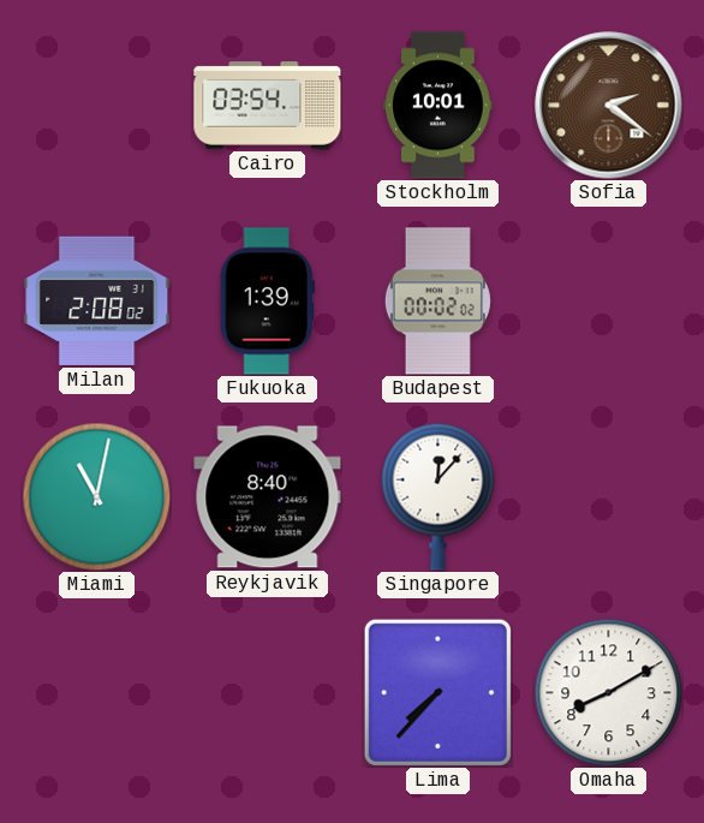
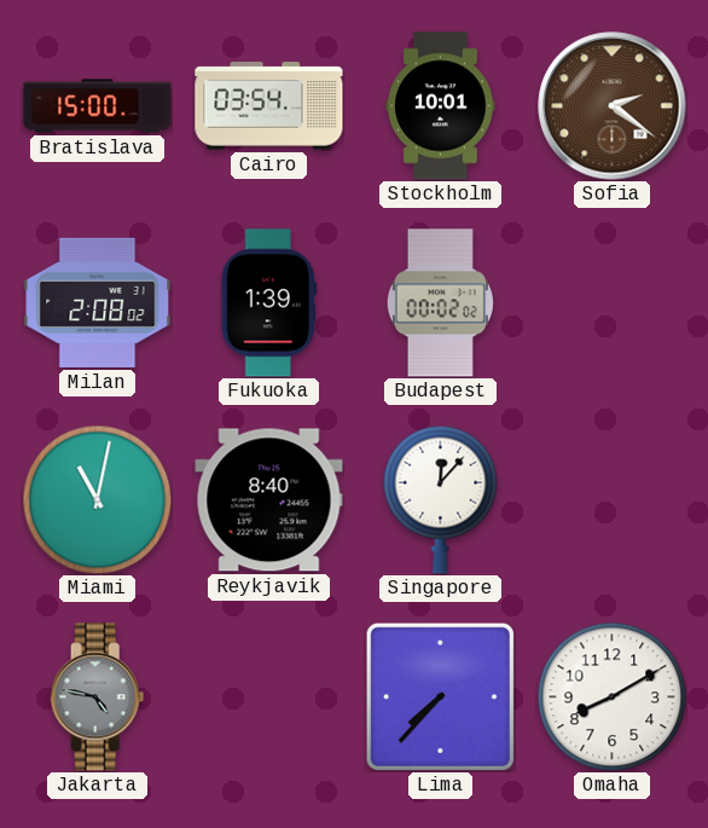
Bratislava: none -> 15:00
Jakarta: none -> 4:47
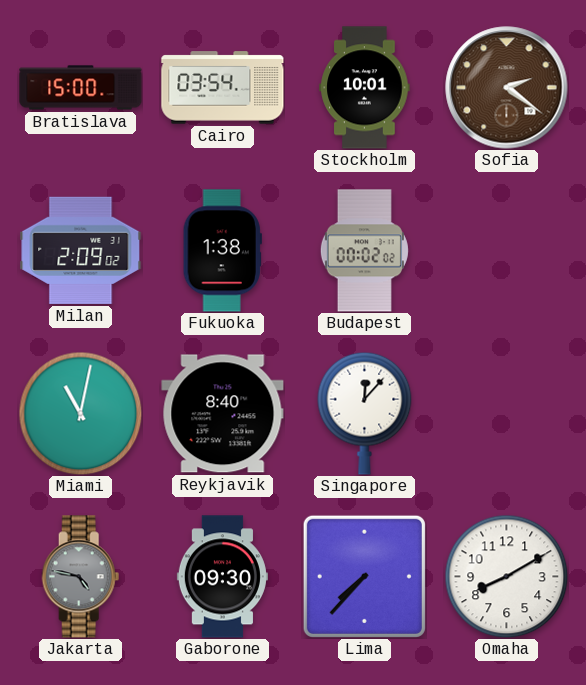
Milan: 2:08 -> 2:09
Fukuoka: 1:39 -> 1:38
Gaborone: none -> 09:30
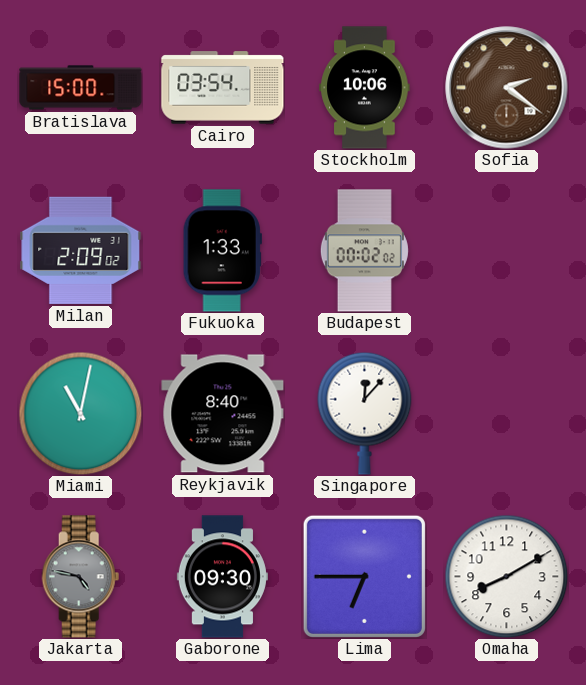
Stockholm: 10:01 -> 10:06
Fukuoka: 1:38 -> 1:33
Lima: 7:37 -> 6:45
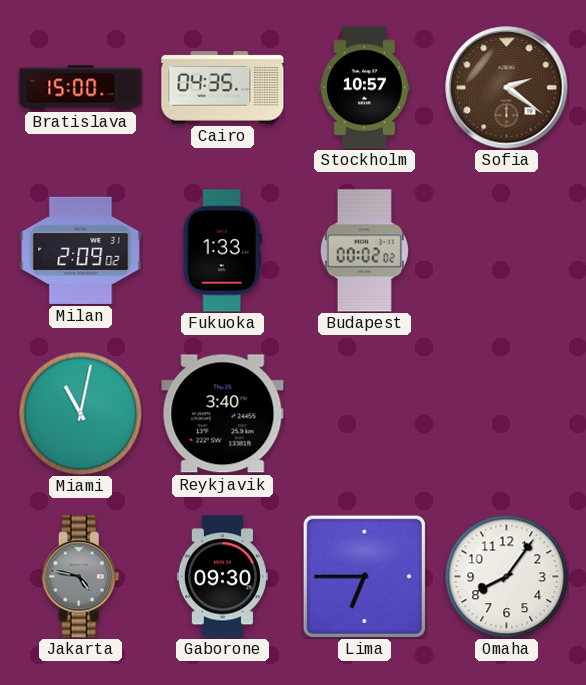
Cairo: 03:54 -> 04:35
Stockholm: 10:06 -> 10:57
Reykjavik: 8:40 -> 3:40
Singapore: 12:07 -> none
Omaha: 8:10 -> 8:06
